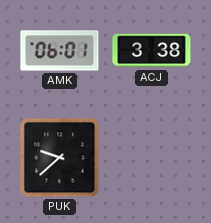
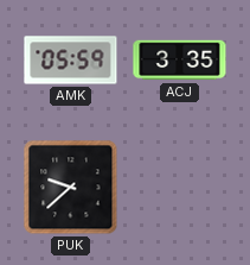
AMK: 06:01 -> 05:59
ACJ: 3:38 -> 3:35
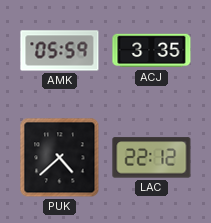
PUK: 9:38 -> 4:38
LAC: none -> 22:12
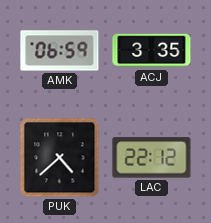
AMK: 05:59 -> 06:59
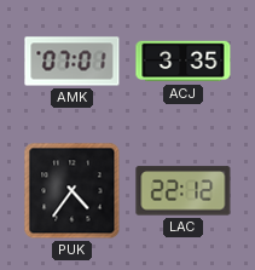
AMK: 06:59 -> 07:01
PUK: 4:38 -> 4:36
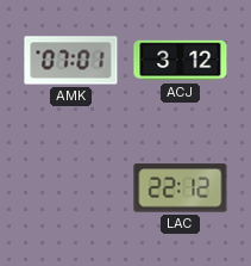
ACJ: 3:35 -> 3:12
PUK: 4:36 -> none
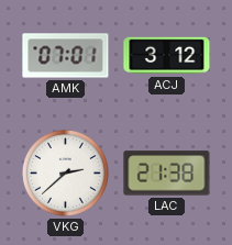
VKG: none -> 2:38
LAC: 22:12 -> 21:38
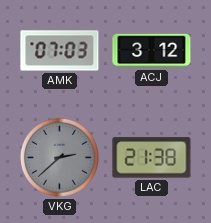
AMK: 07:01 -> 07:03
VKG dial: white -> grey
